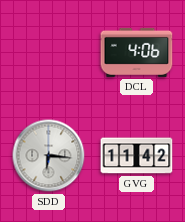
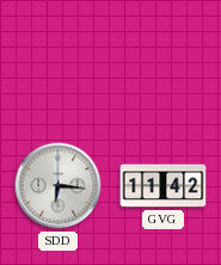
DCL: 4:06 -> none
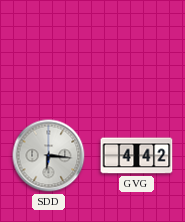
GVG: 11:42 -> 4:42
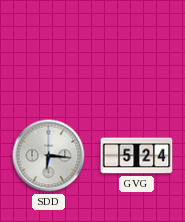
GVG: 4:42 -> 5:24
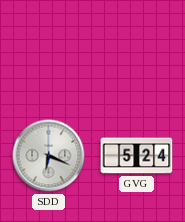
SDD: 6:16 -> 6:19
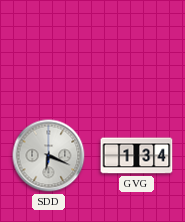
GVG: 5:24 -> 1:34
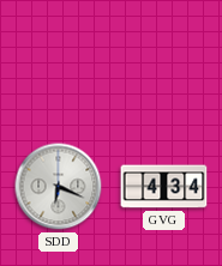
GVG: 1:34 -> 4:34
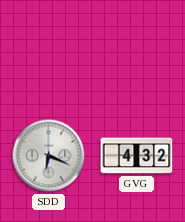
GVG: 4:34 -> 4:32
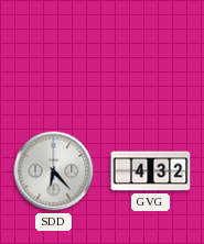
SDD: 6:19 -> 6:23
